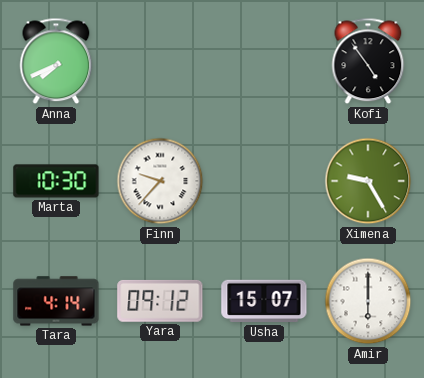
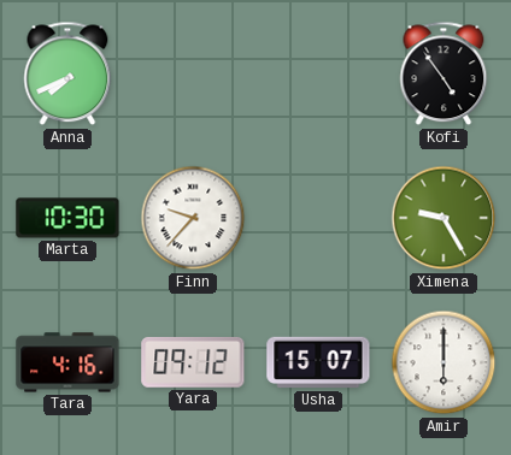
Tara: 4:14 -> 4:16
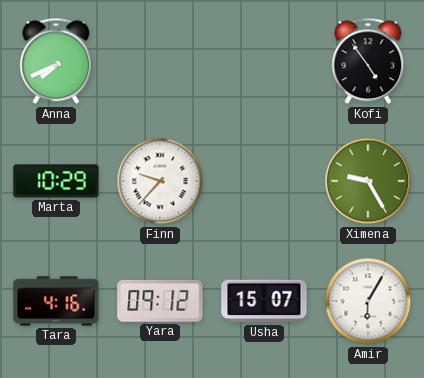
Marta: 10:30 -> 10:29
Amir: 6:00 -> 6:05
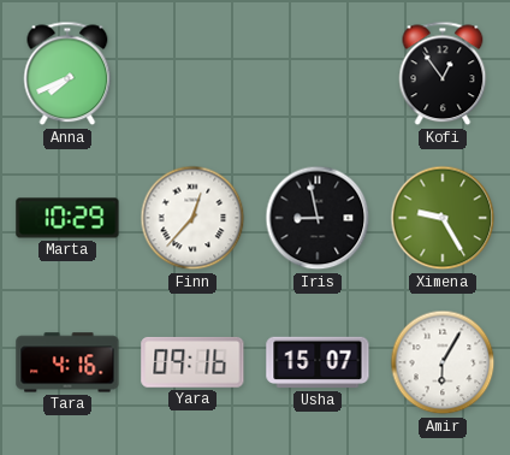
Kofi: 4:54 -> 12:54
Finn: 9:37 -> 12:37
Iris: none -> 8:58
Yara: 09:12 -> 09:16
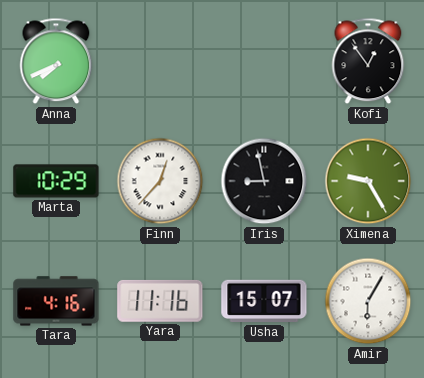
Yara: 09:16 -> 11:16
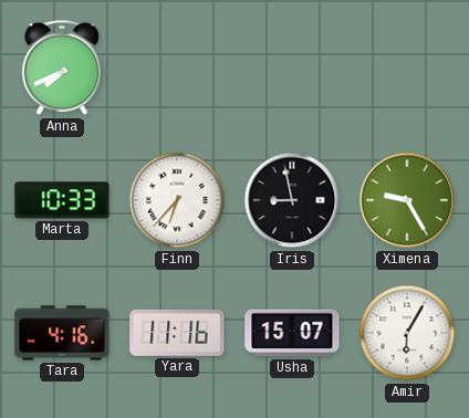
Kofi: 12:54 -> none
Marta: 10:29 -> 10:33
Finn: 12:37 -> 6:37
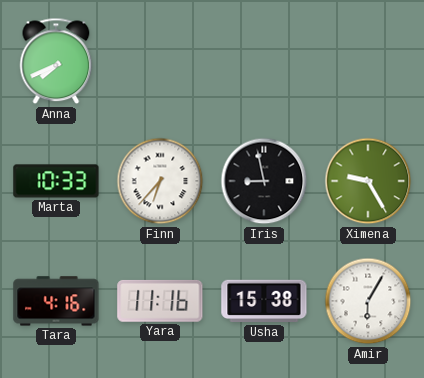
Usha: 15:07 -> 15:38
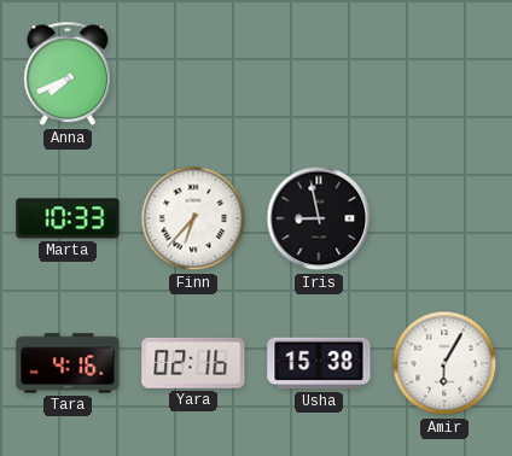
Ximena: 9:25 -> none
Yara: 11:16 -> 02:16
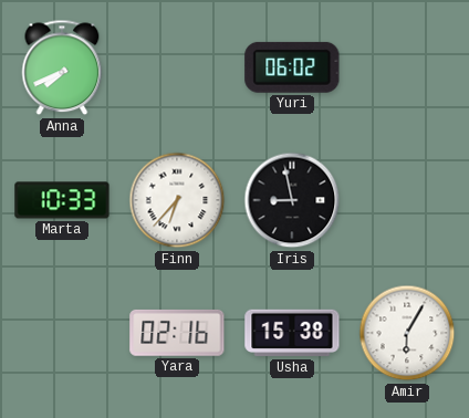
Yuri: none -> 06:02
Tara: 4:16 -> none
